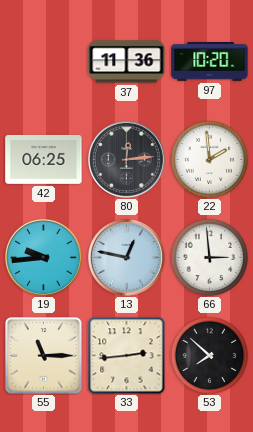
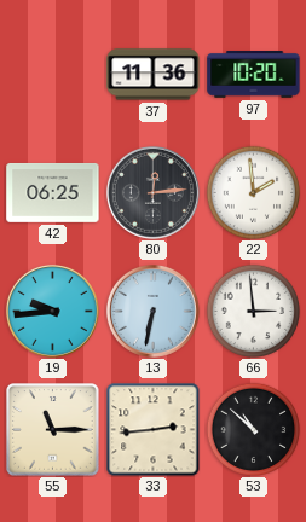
13: 12:47 -> 6:32
53: 7:52 -> 10:52
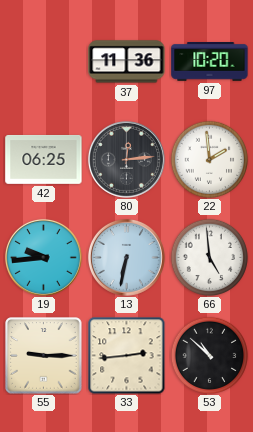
66: 2:59 -> 4:59
55: 11:15 -> 9:15
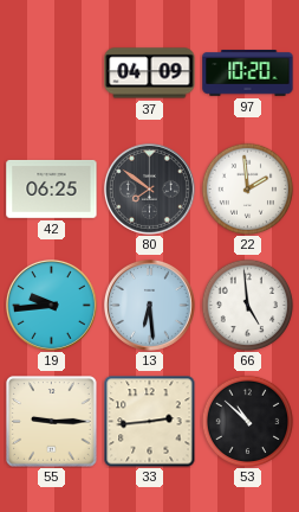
37: 11:36 -> 04:09
80: 12:14 -> 7:51
13: 6:32 -> 6:29
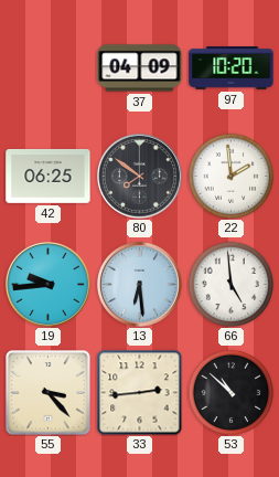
55: 9:15 -> 3:23
